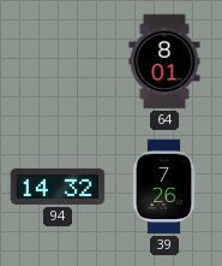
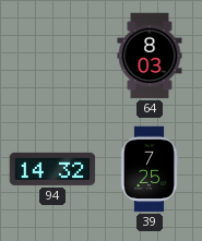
64: 8:01 -> 8:03
39: 7:26 -> 7:25
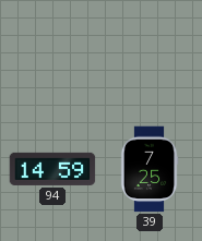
64: 8:03 -> none
94: 14:32 -> 14:59
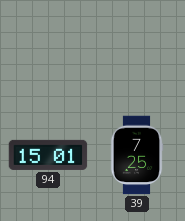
94: 14:59 -> 15:01
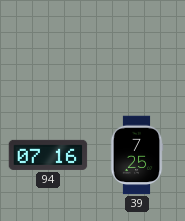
94: 15:01 -> 07:16
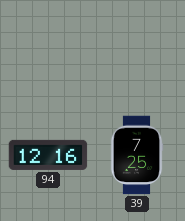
94: 07:16 -> 12:16
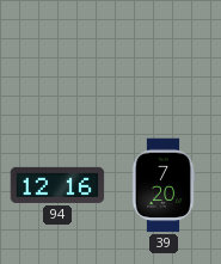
39: 7:25 -> 7:20
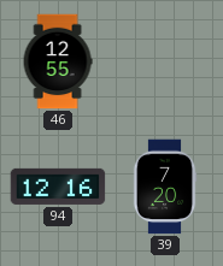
46: none -> 12:55
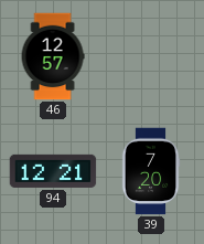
46: 12:55 -> 12:57
94: 12:16 -> 12:21
